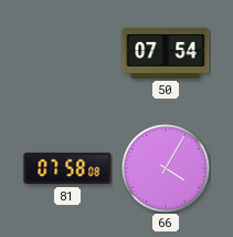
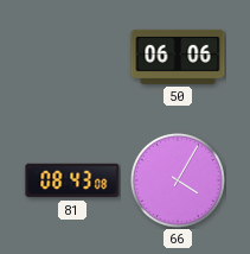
50: 07:54 -> 06:06
81: 07:58 -> 08:43
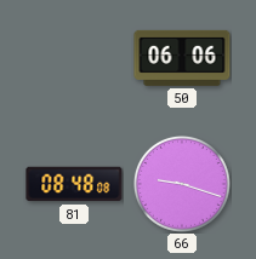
81: 08:43 -> 08:48
66: 4:05 -> 9:18
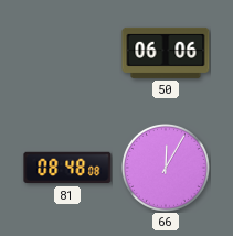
66: 9:18 -> 12:05
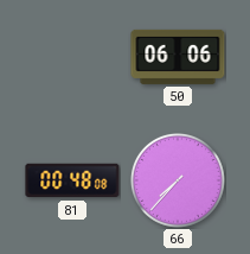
81: 08:48 -> 00:48
66: 12:05 -> 7:37
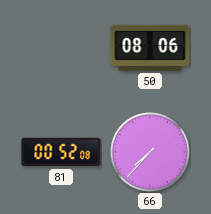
50: 06:06 -> 08:06
81: 00:48 -> 00:52
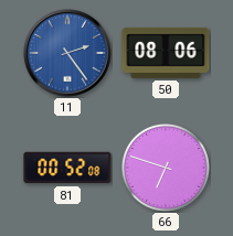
11: none -> 2:24
66: 7:37 -> 6:48
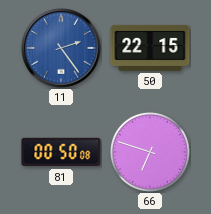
50: 08:06 -> 22:15
81: 00:52 -> 00:50
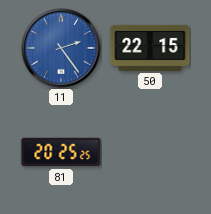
81: 00:50 -> 20:25
66: 6:48 -> none
